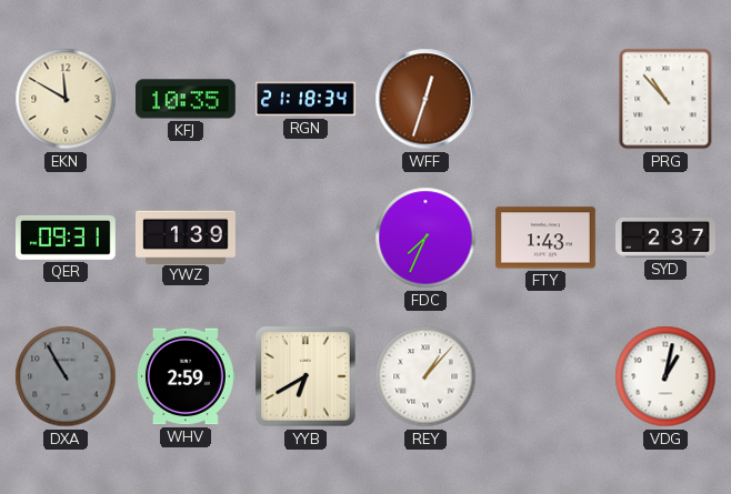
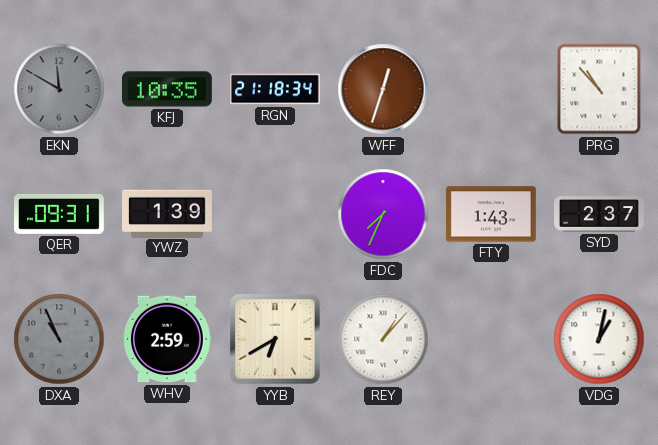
EKN dial: cream -> grey
DXA: 10:55 -> 10:56
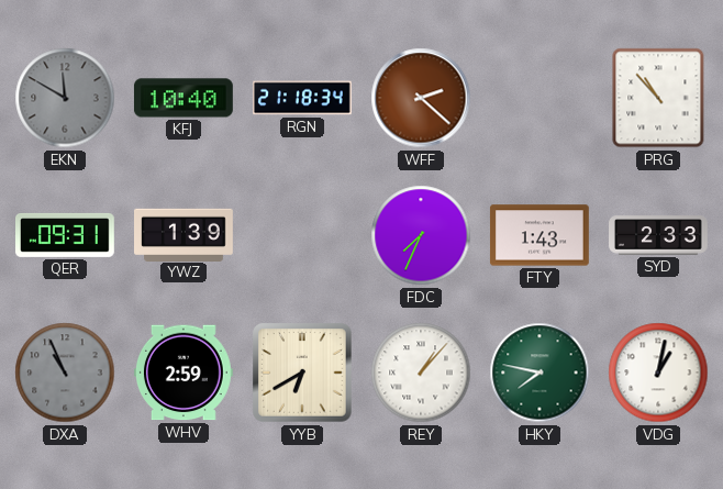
KFJ: 10:35 -> 10:40
WFF: 12:33 -> 2:22
SYD: 2:37 -> 2:33
HKY: none -> 7:47
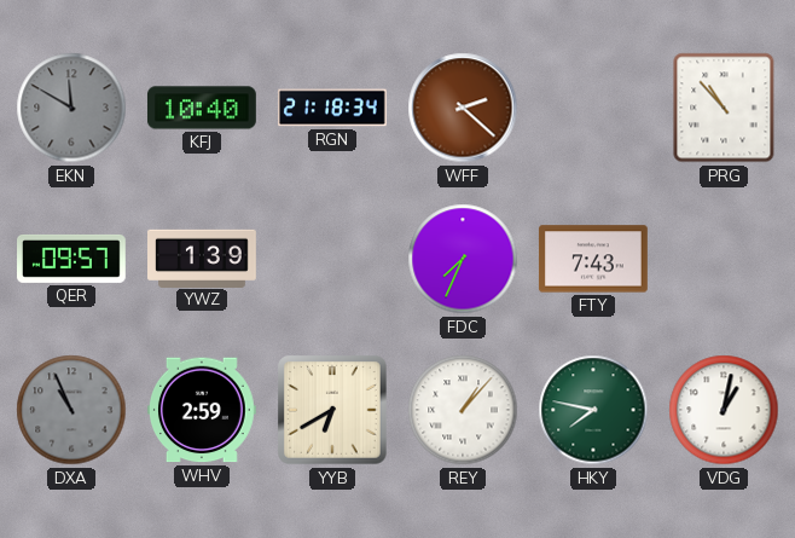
QER: 09:31 -> 09:57
FTY: 1:43 -> 7:43
SYD: 2:33 -> none
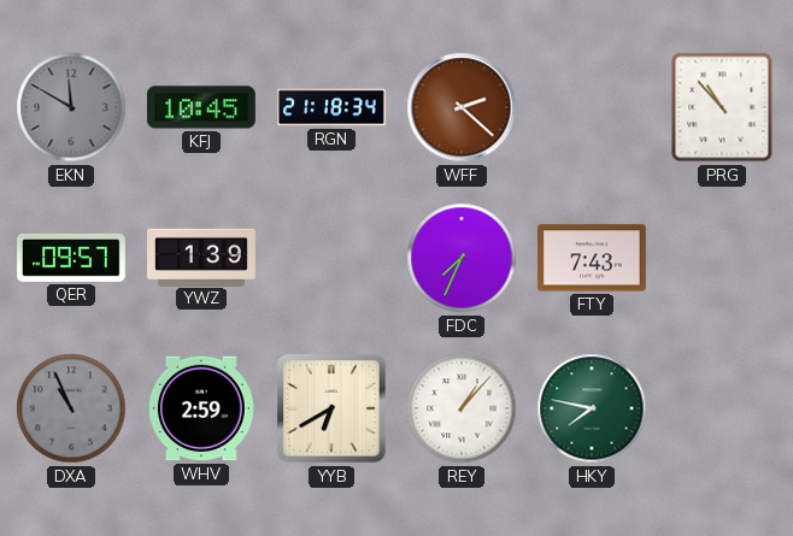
KFJ: 10:40 -> 10:45
VDG: 1:02 -> none
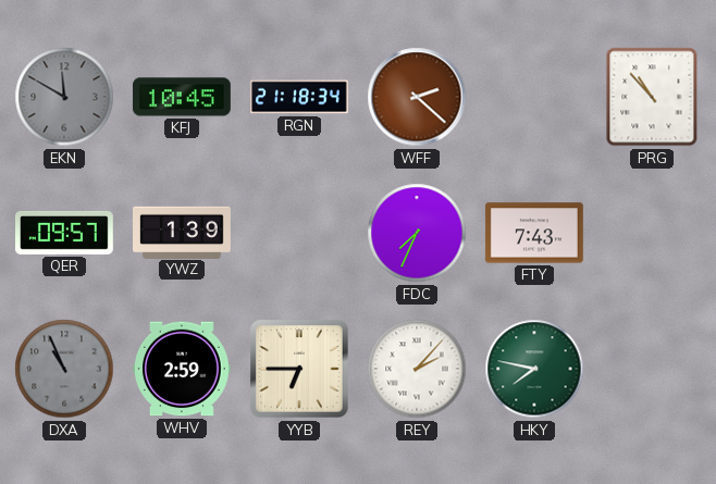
YYB: 6:40 -> 6:45
REY: 1:07 -> 2:07
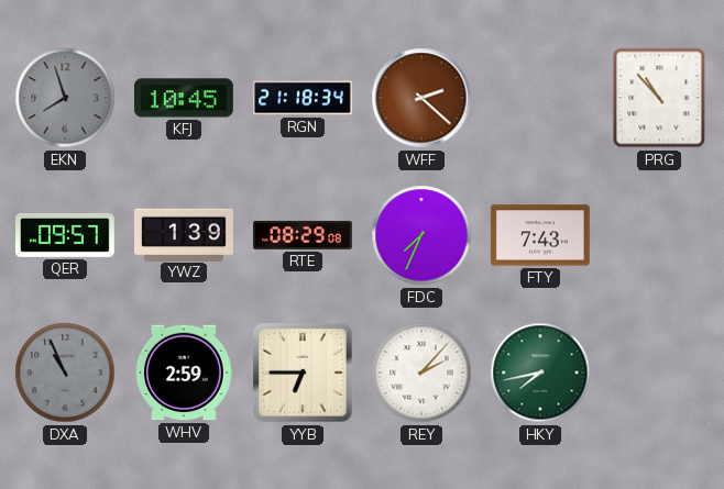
EKN: 11:50 -> 7:57
RTE: none -> 08:29
HKY: 7:47 -> 7:43
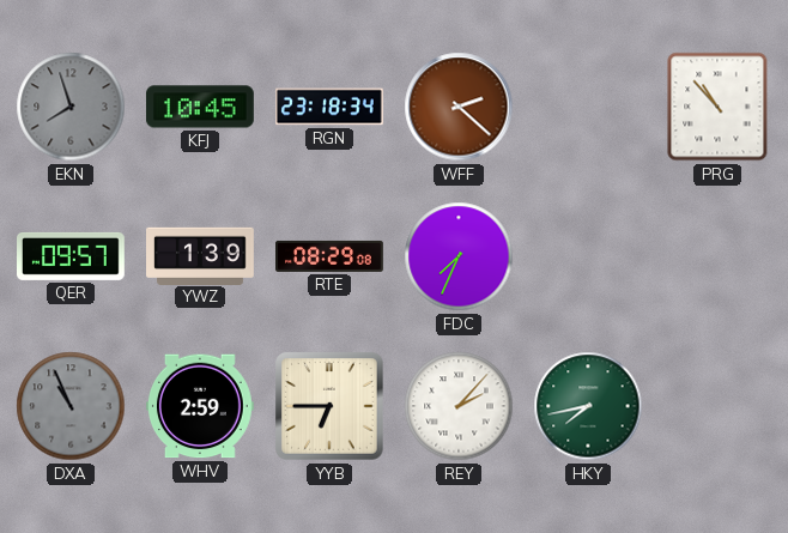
RGN: 21:18 -> 23:18
FTY: 7:43 -> none
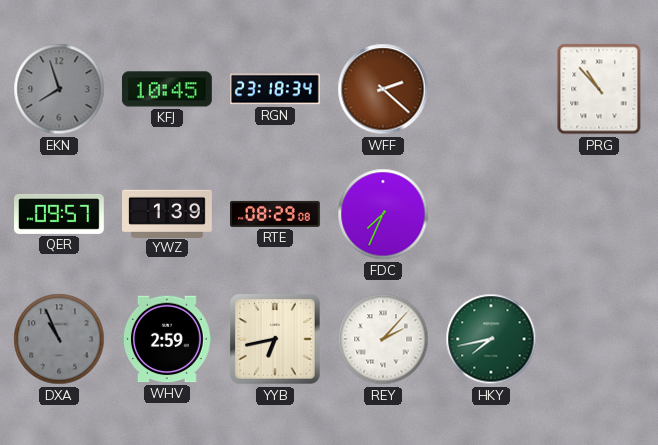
YYB: 6:45 -> 6:43
